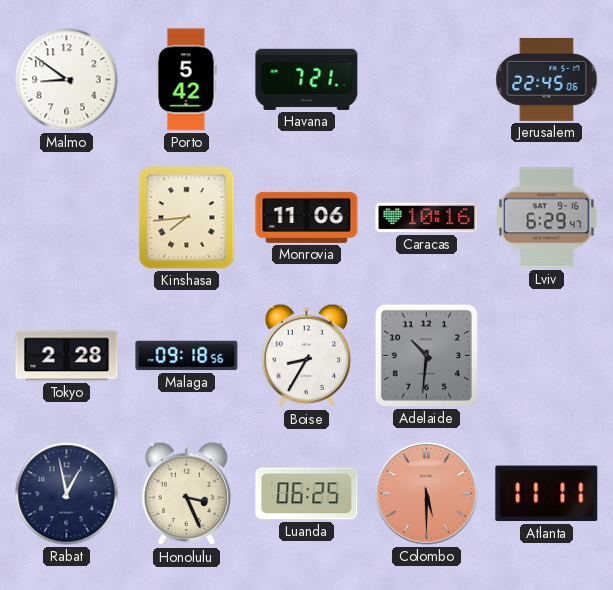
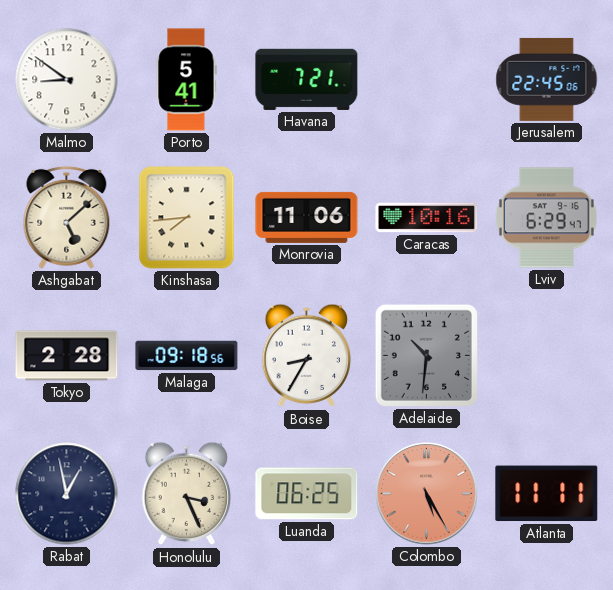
Porto: 5:42 -> 5:41
Ashgabat: none -> 5:08
Colombo: 5:30 -> 5:25
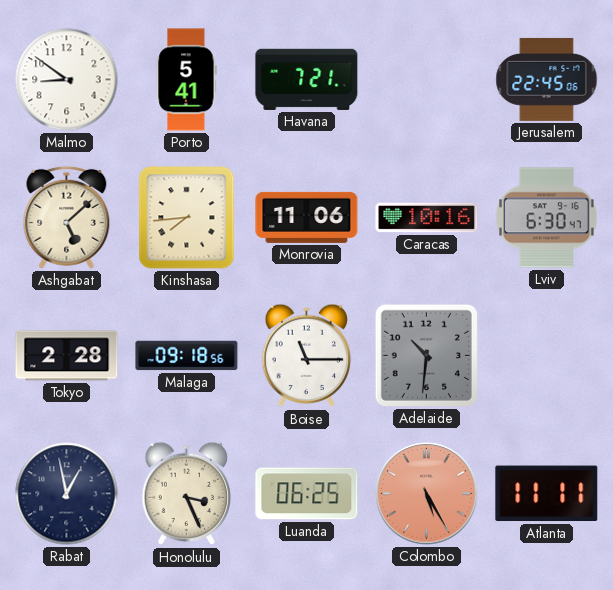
Lviv: 6:29 -> 6:30
Boise: 8:35 -> 11:15
